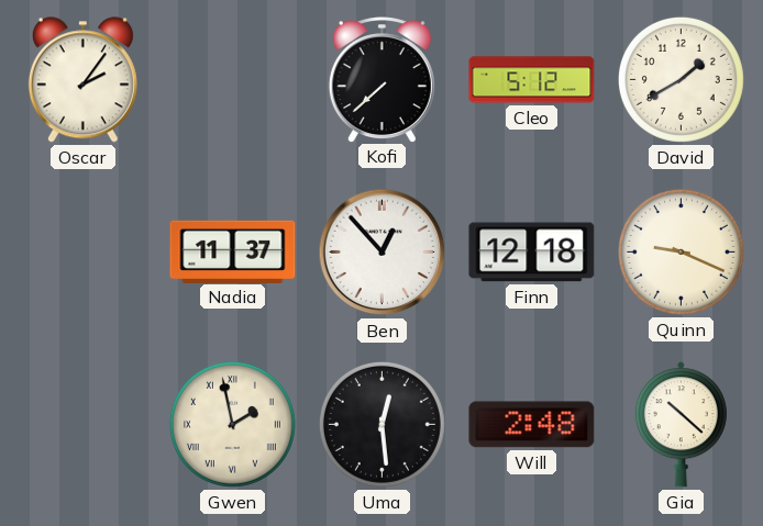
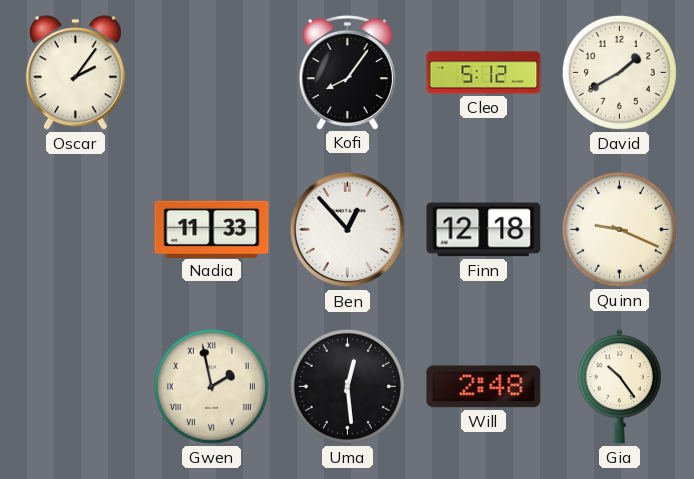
Kofi: 7:38 -> 8:06
Nadia: 11:37 -> 11:33
Gia: 10:22 -> 10:24
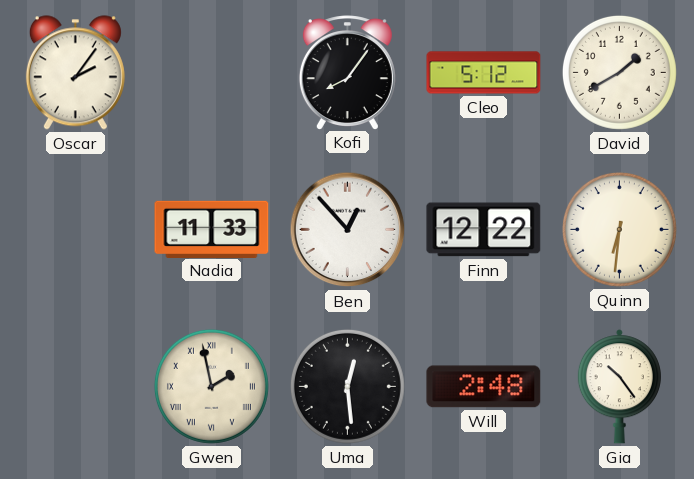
Finn: 12:18 -> 12:22
Quinn: 9:19 -> 6:31
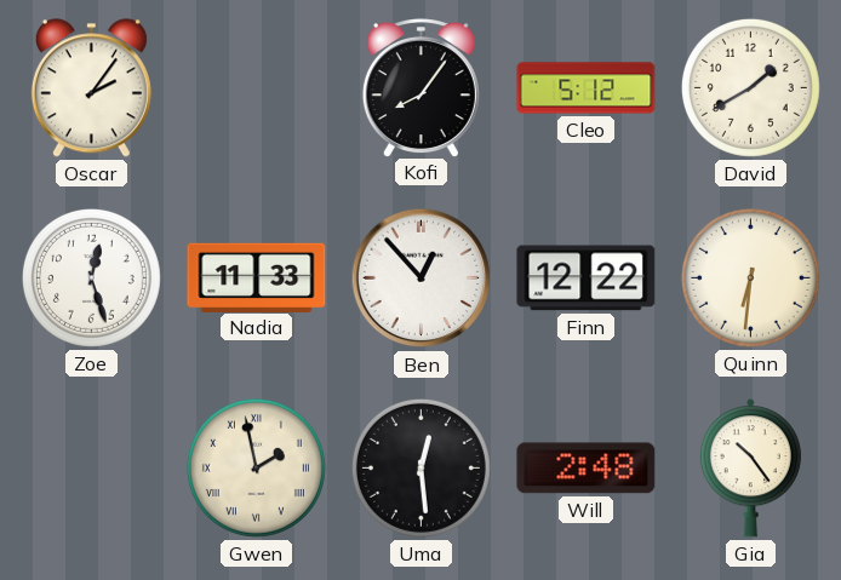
Zoe: none -> 12:27
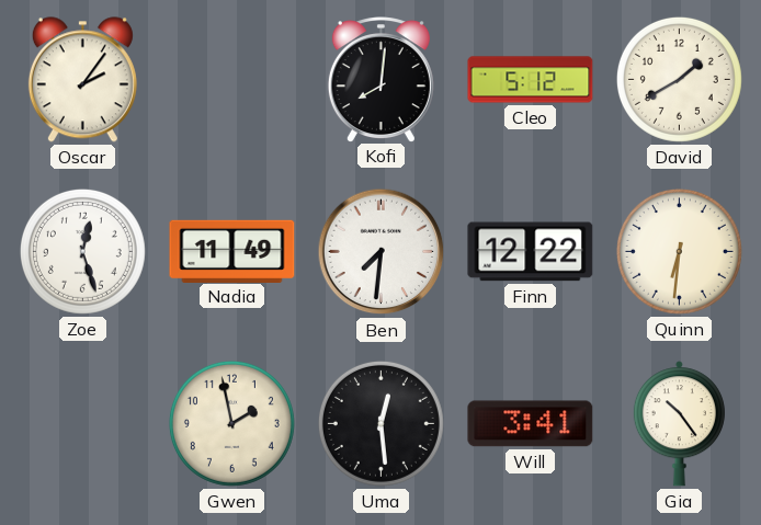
Kofi: 8:06 -> 8:01
Nadia: 11:33 -> 11:49
Ben: 12:53 -> 7:31
Gwen numerals: Roman -> Arabic
Will: 2:48 -> 3:41
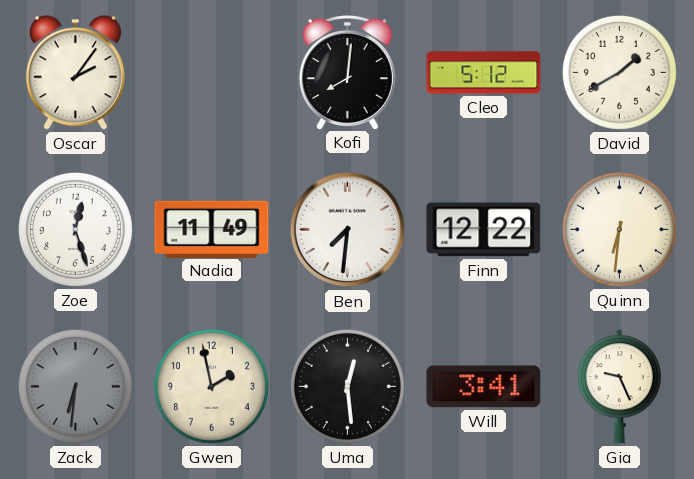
Zack: none -> 6:31
Gia: 10:24 -> 9:26
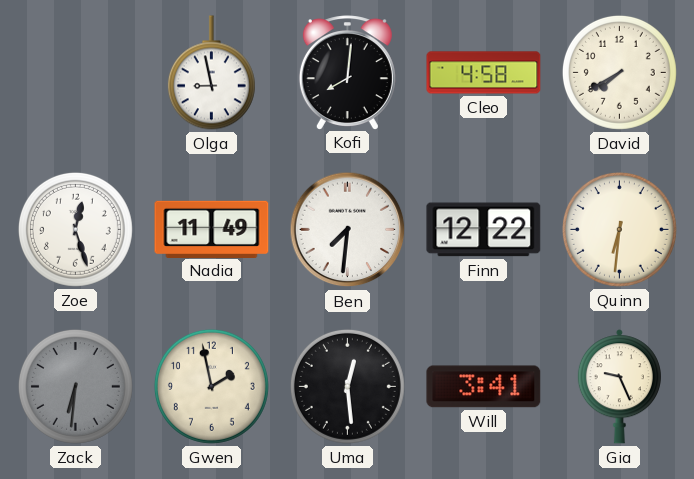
Oscar: 2:06 -> none
Olga: none -> 8:58
Cleo: 5:12 -> 4:58
David: 1:40 -> 7:40
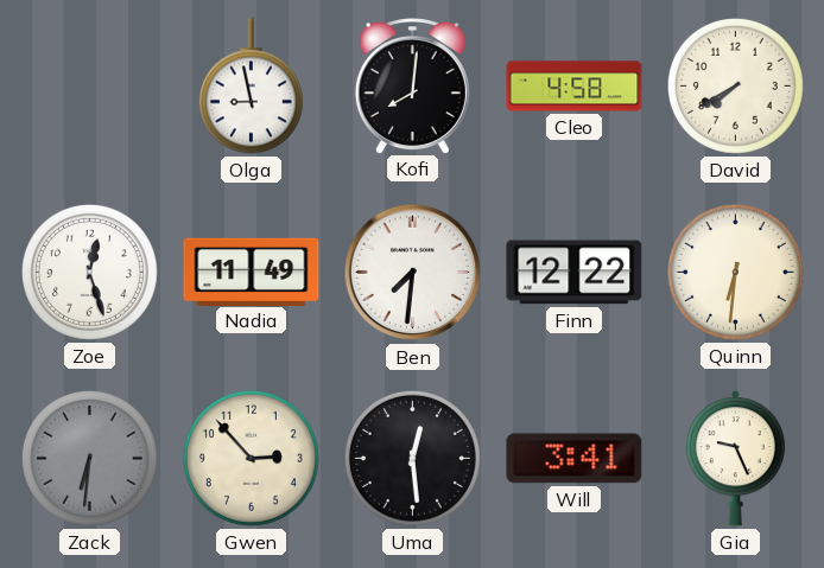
Gwen: 1:58 -> 2:53
